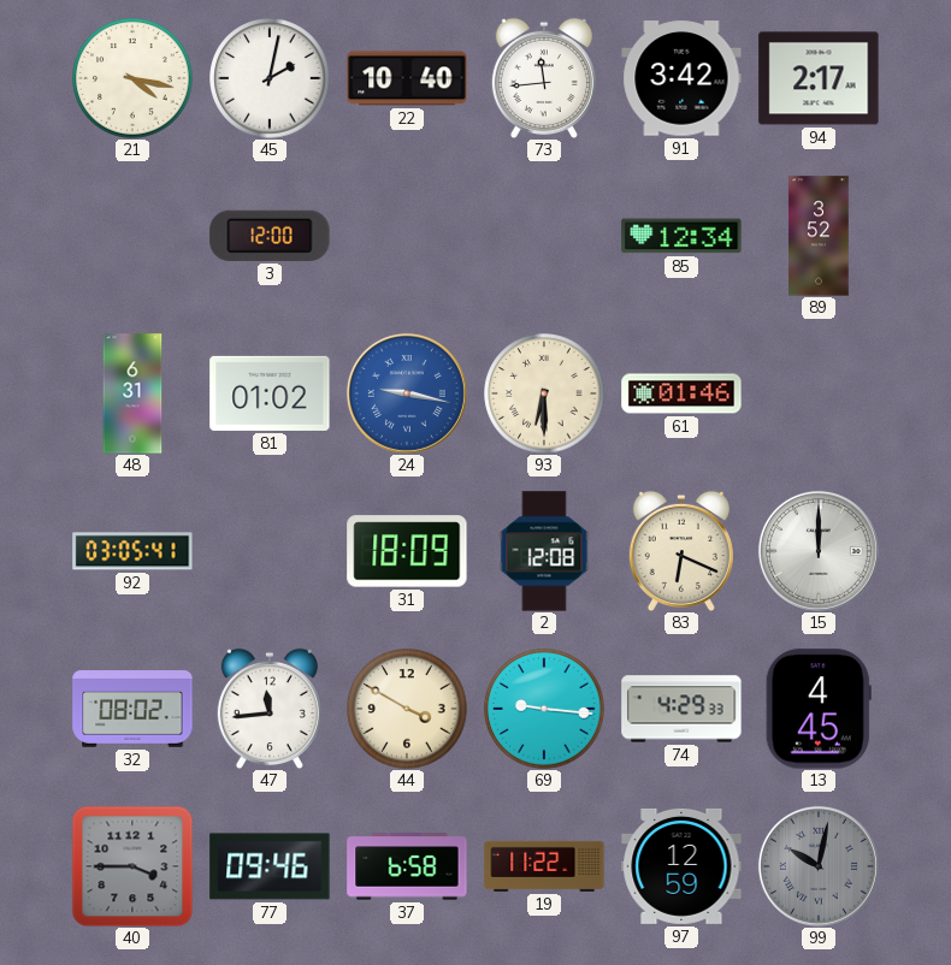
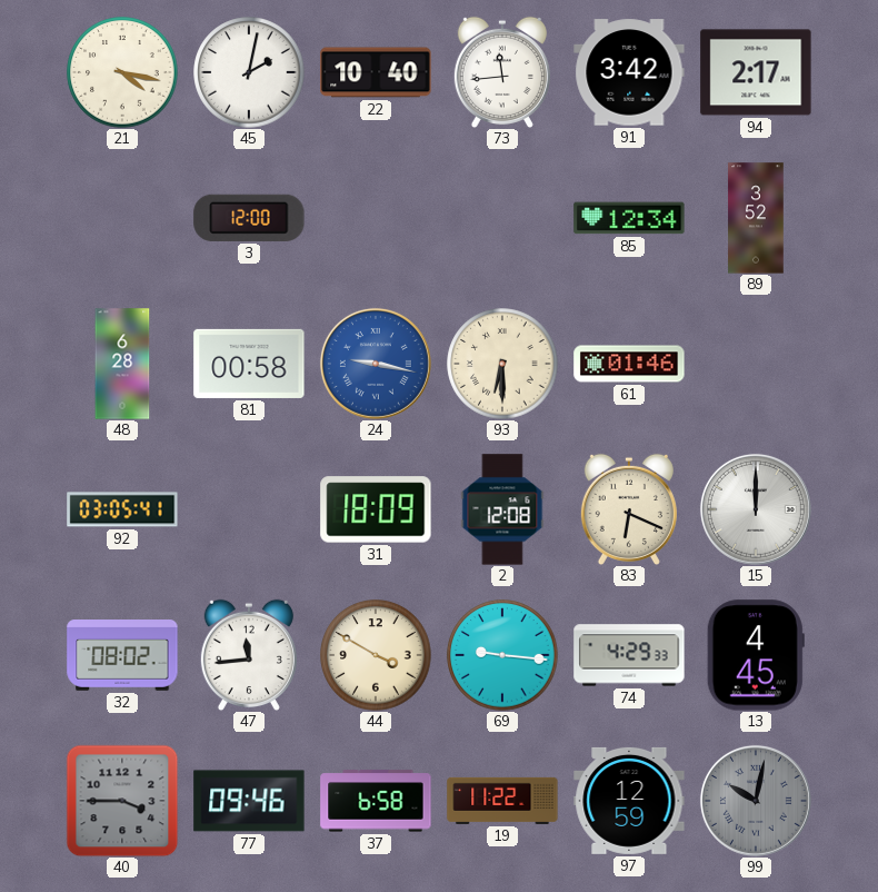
48: 6:31 -> 6:28
81: 01:02 -> 00:58
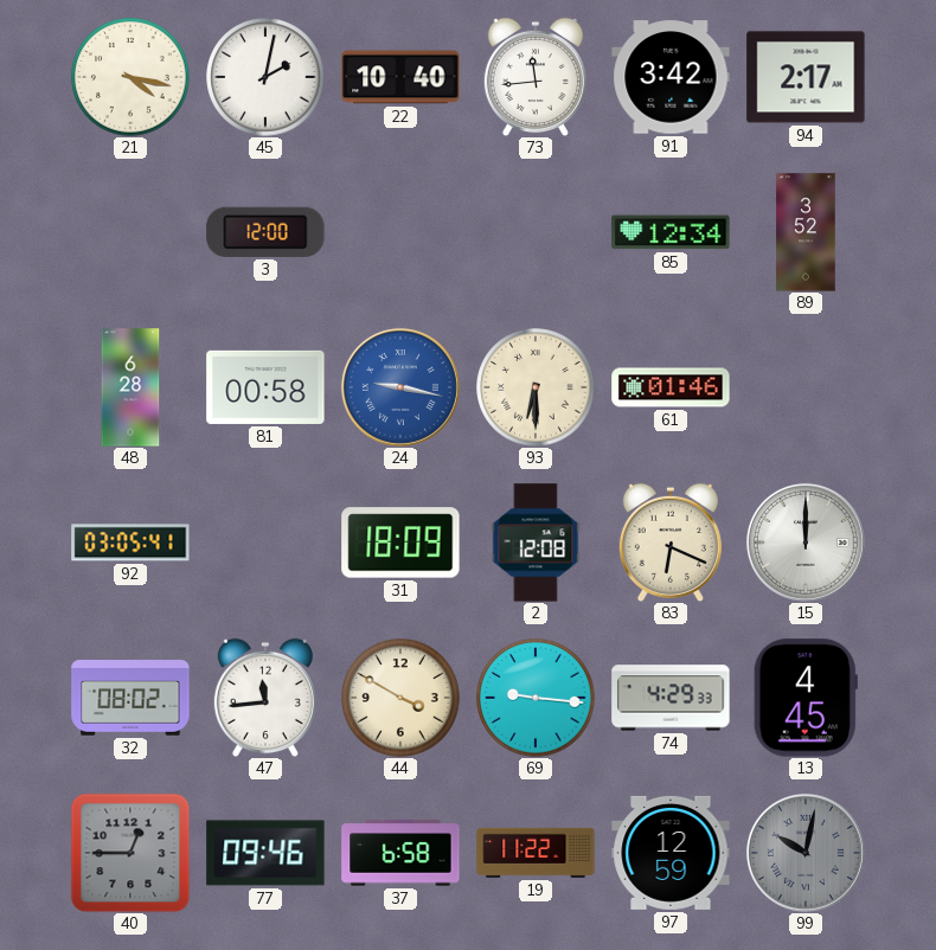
40: 3:45 -> 12:45
